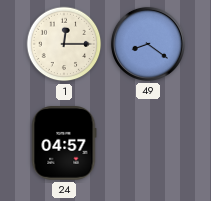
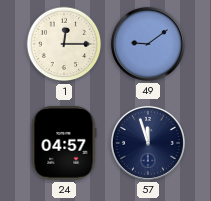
49: 8:21 -> 9:09
57: none -> 11:57
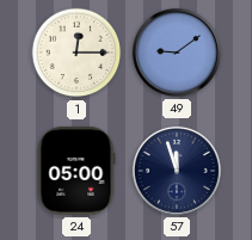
24: 04:57 -> 05:00
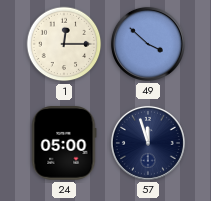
49: 9:09 -> 3:52
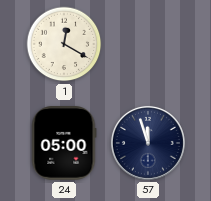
1: 12:15 -> 12:20
49: 3:52 -> none
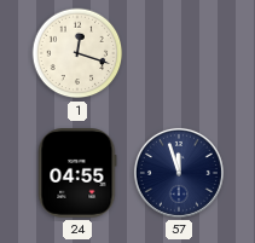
1: 12:20 -> 12:18
24: 05:00 -> 04:55
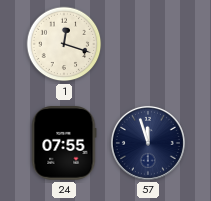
24: 04:55 -> 07:55
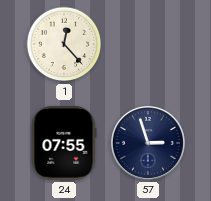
1: 12:18 -> 12:23
57: 11:57 -> 2:57
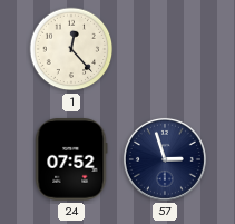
24: 07:55 -> 07:52
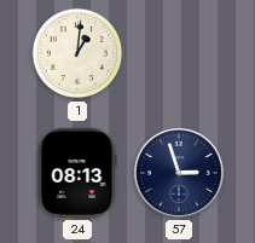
1: 12:23 -> 1:01
24: 07:52 -> 08:13
